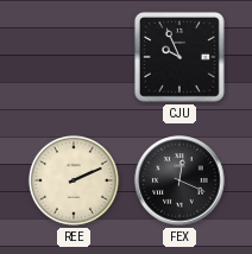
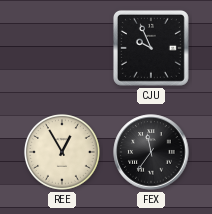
REE: 2:11 -> 12:55
FEX: 12:19 -> 11:36
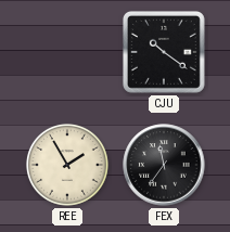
CJU: 9:56 -> 10:21
REE: 12:55 -> 1:55
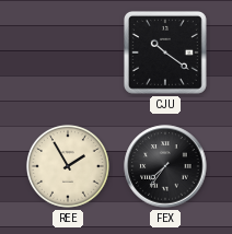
FEX: 11:36 -> 7:36
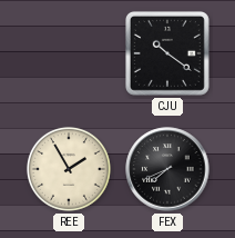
FEX: 7:36 -> 7:41
